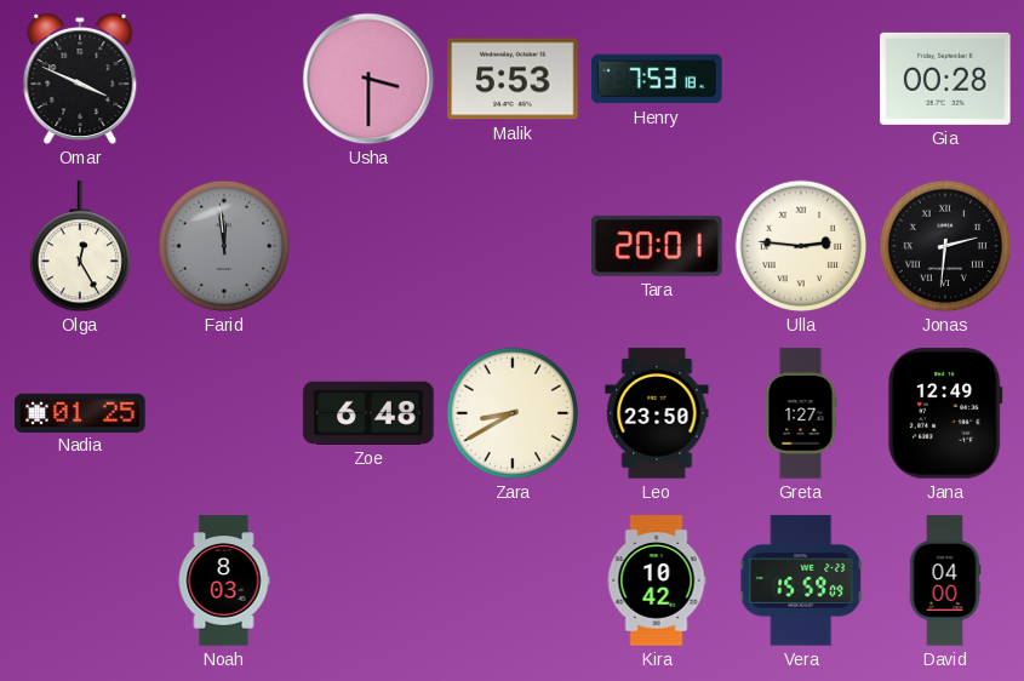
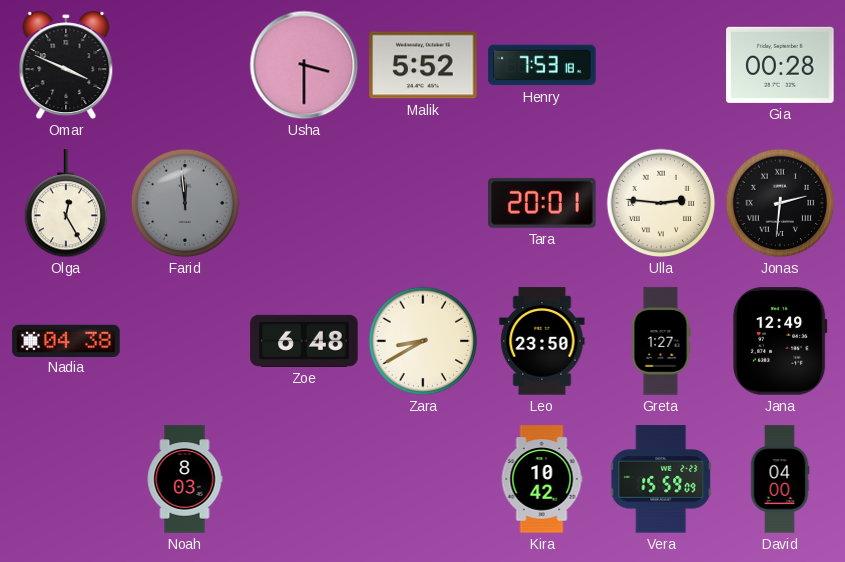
Malik: 5:53 -> 5:52
Nadia: 01:25 -> 04:38
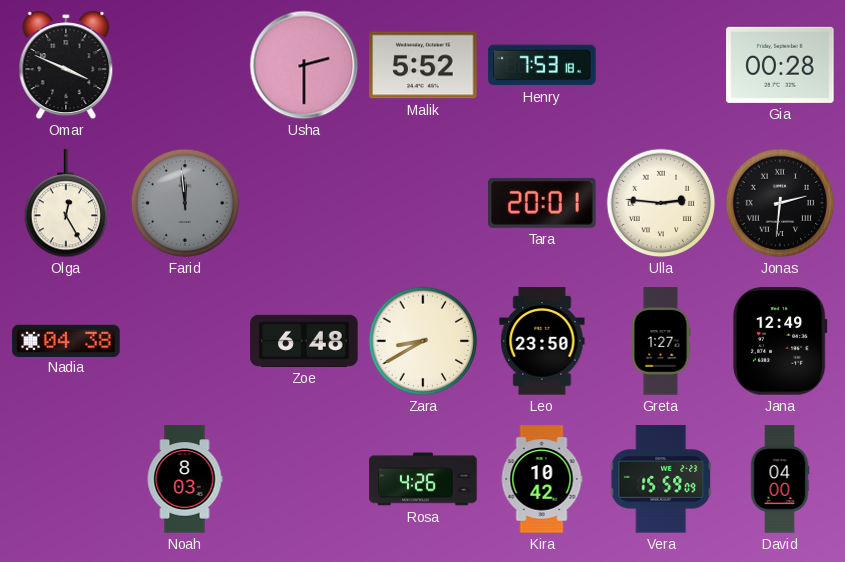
Usha: 3:30 -> 2:30
Rosa: none -> 4:26
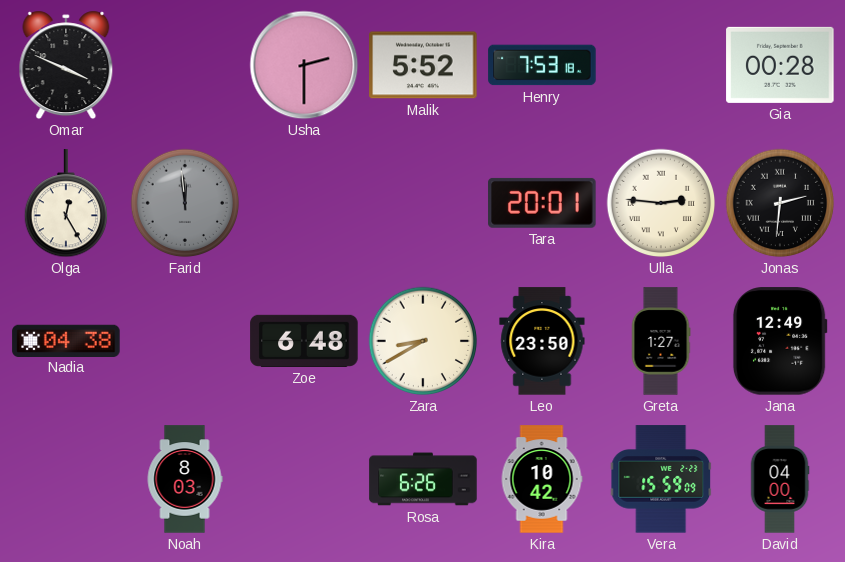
Rosa: 4:26 -> 6:26
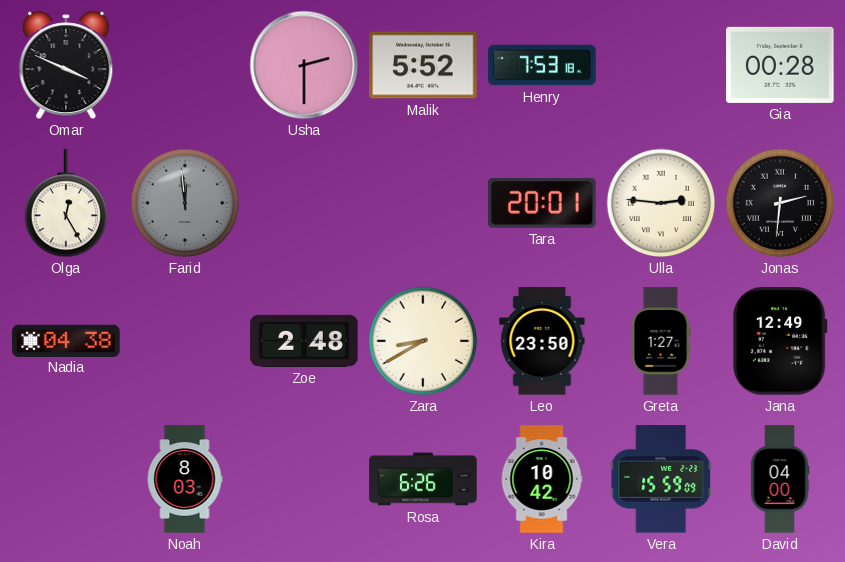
Zoe: 6:48 -> 2:48
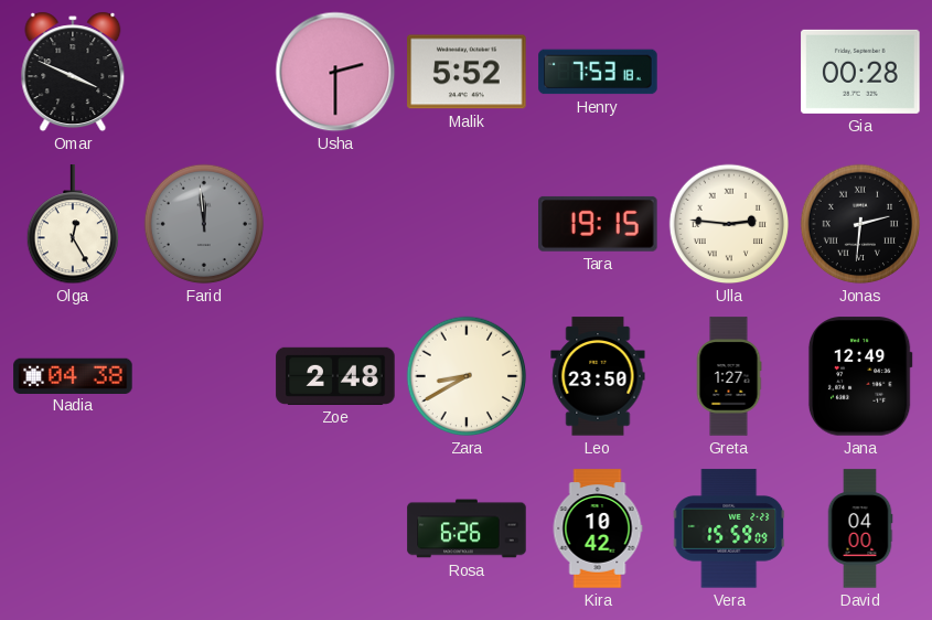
Tara: 20:01 -> 19:15
Noah: 8:03 -> none
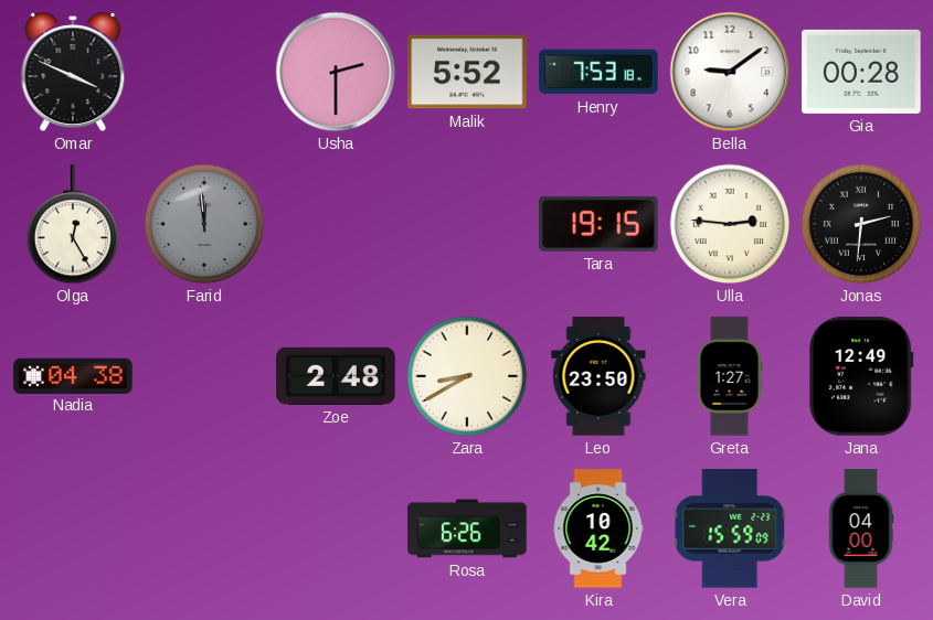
Bella: none -> 9:09
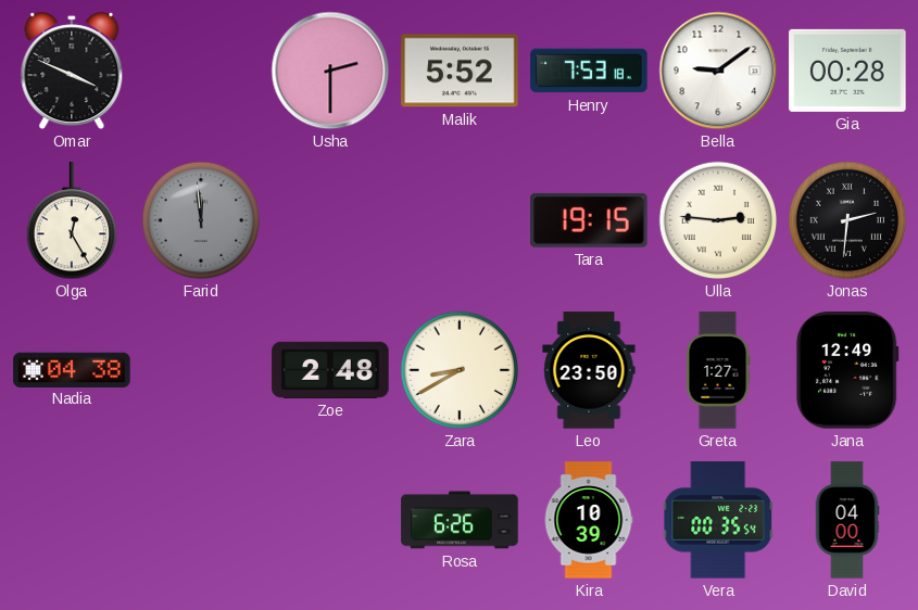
Kira: 10:42 -> 10:39
Vera: 15:59 -> 00:35
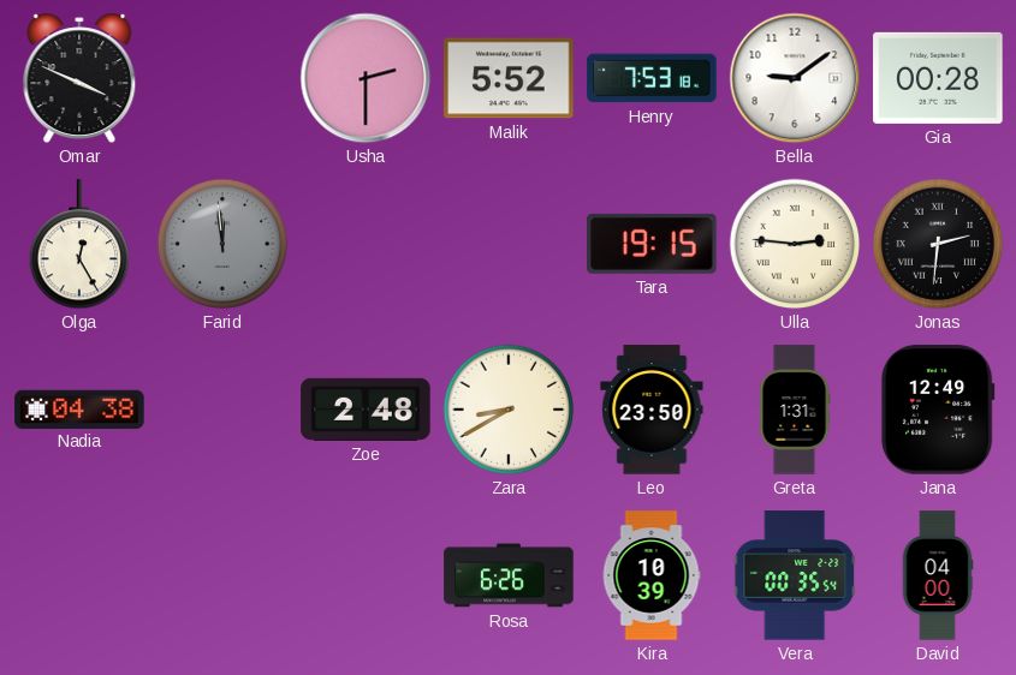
Greta: 1:27 -> 1:31
